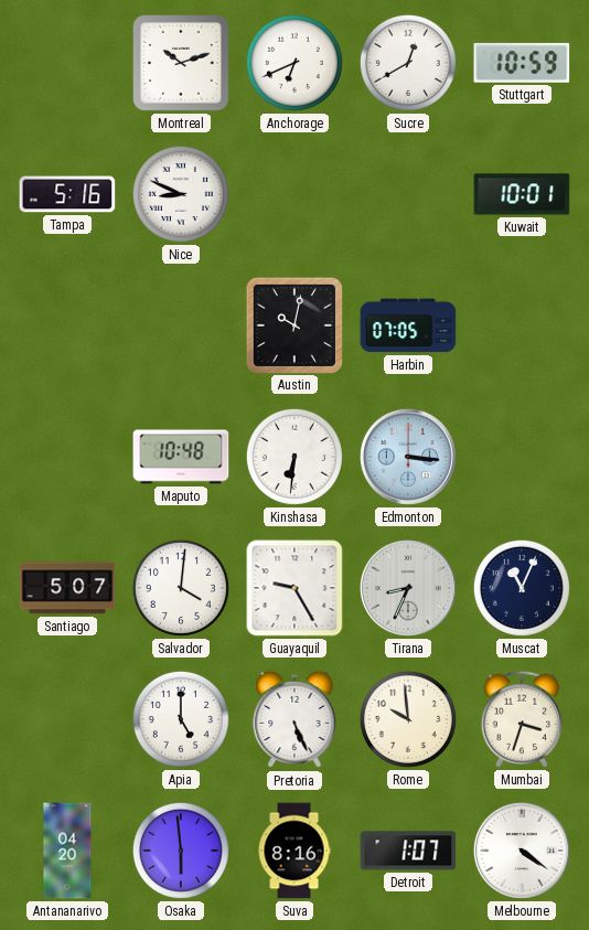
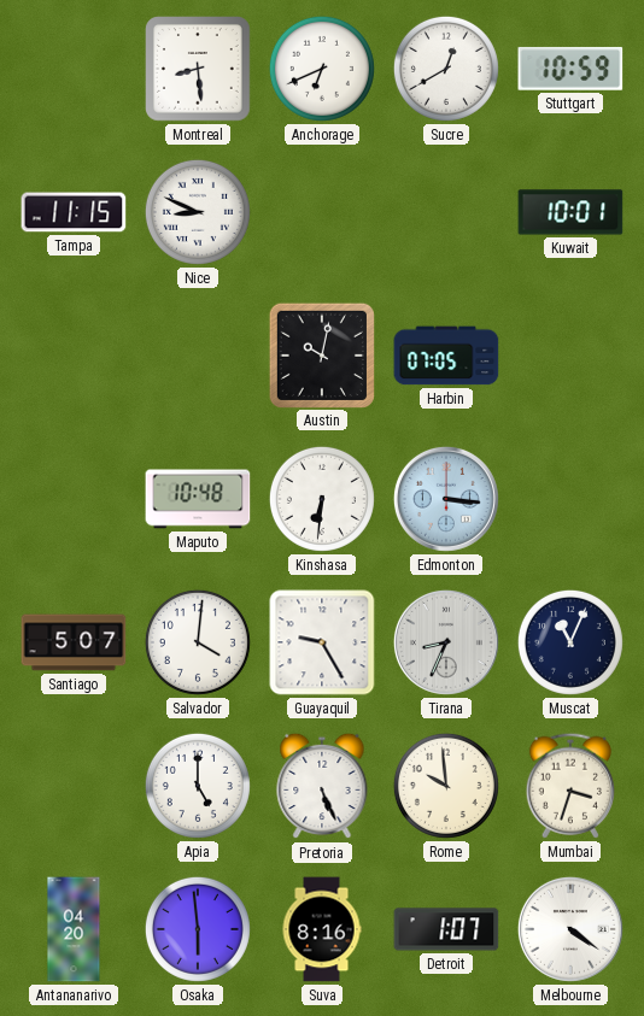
Montreal: 10:12 -> 8:29
Tampa: 5:16 -> 11:15
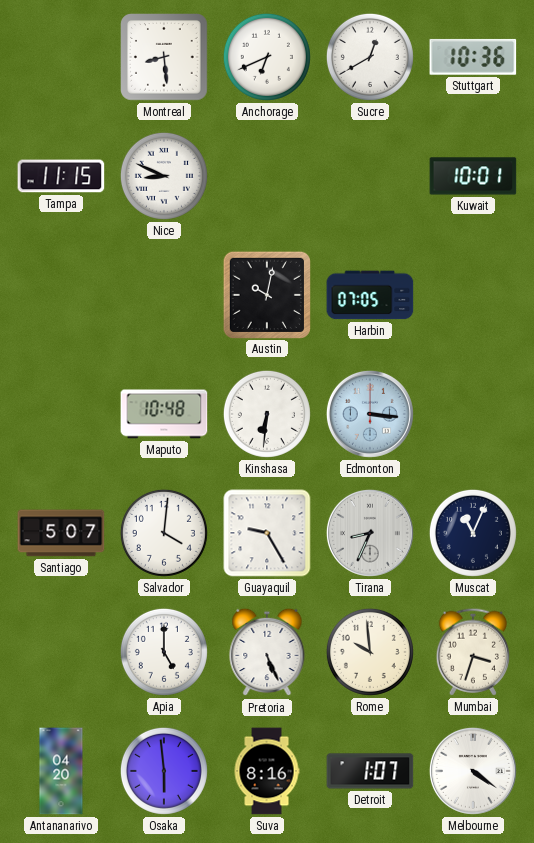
Stuttgart: 10:59 -> 10:36
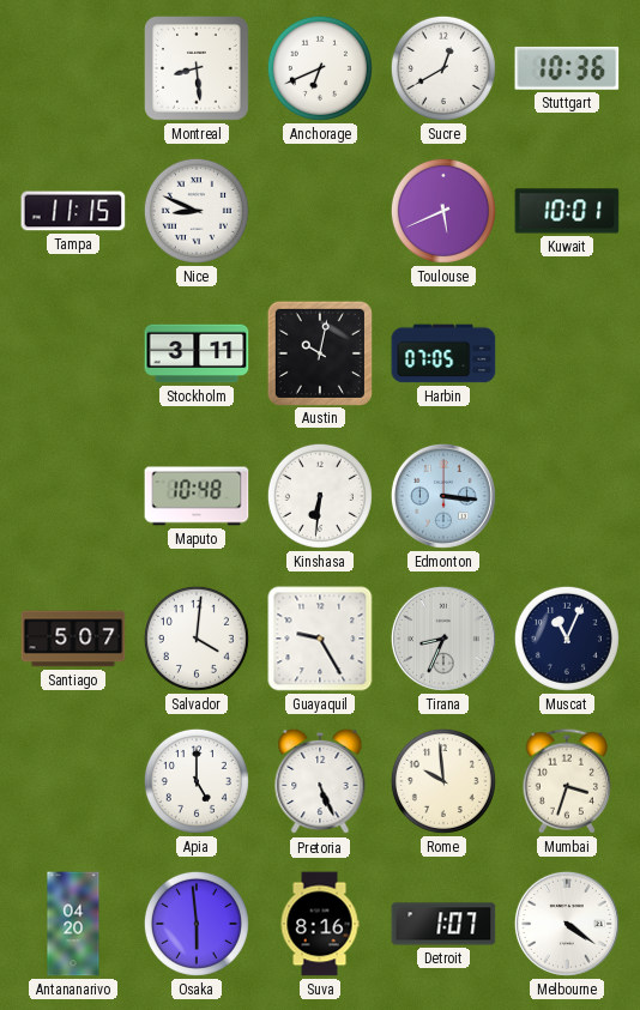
Toulouse: none -> 5:41
Stockholm: none -> 3:11
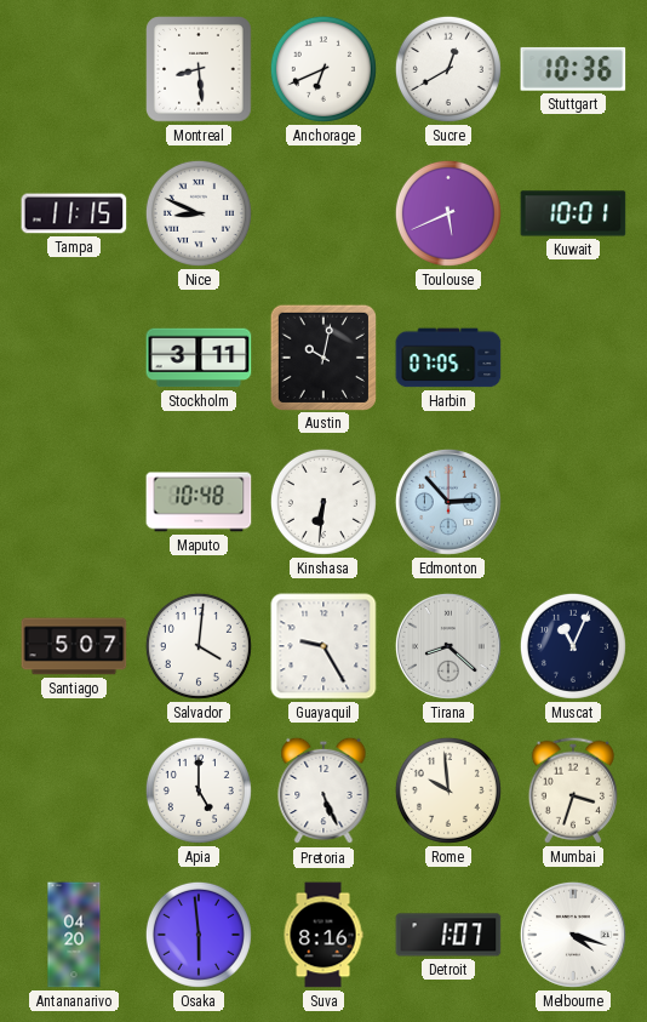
Edmonton: 3:16 -> 2:53
Tirana: 8:34 -> 8:22
Melbourne: 4:21 -> 4:18
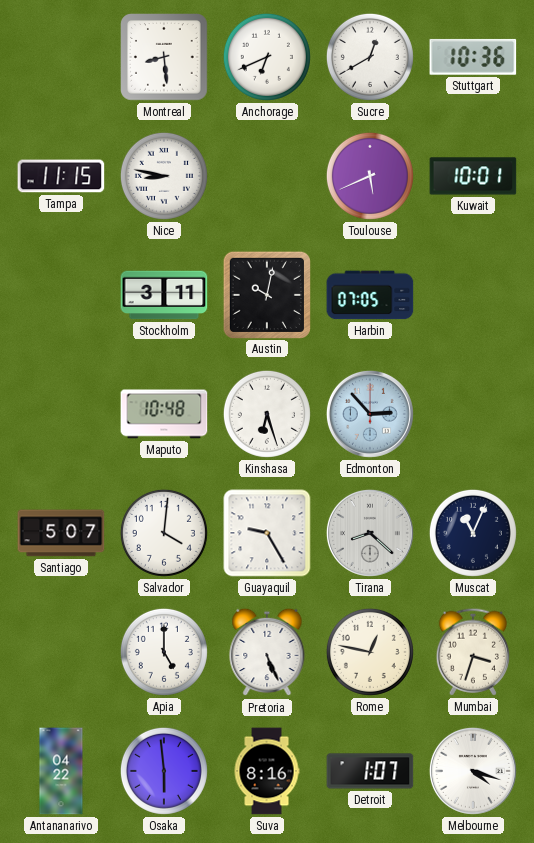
Nice: 8:49 -> 8:47
Kinshasa: 6:31 -> 6:27
Rome: 9:59 -> 12:47
Antananarivo: 04:20 -> 04:22
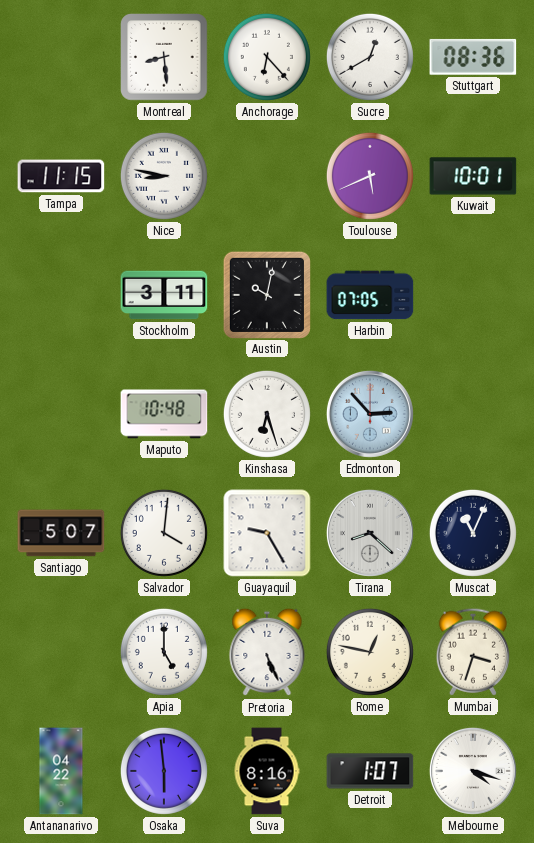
Anchorage: 6:41 -> 6:23
Stuttgart: 10:36 -> 08:36
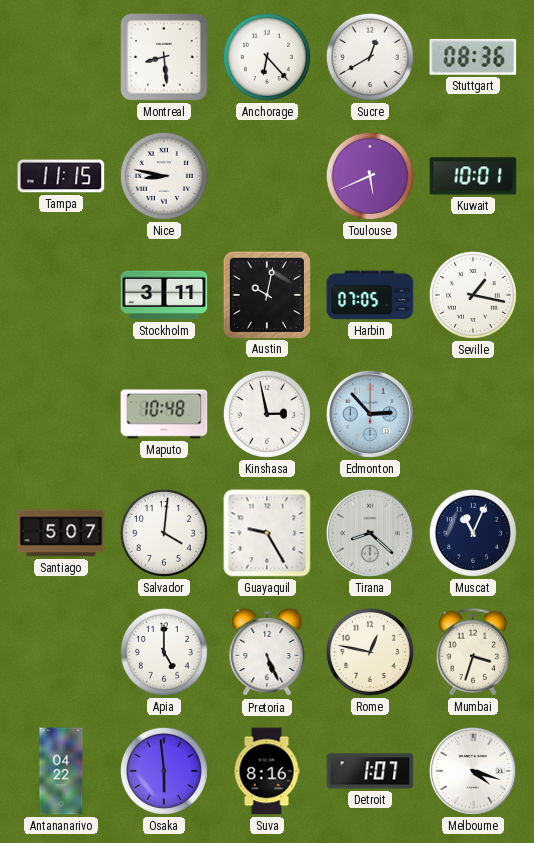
Seville: none -> 1:17
Kinshasa: 6:27 -> 2:58
